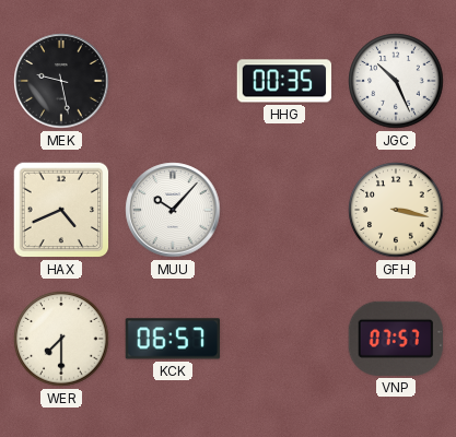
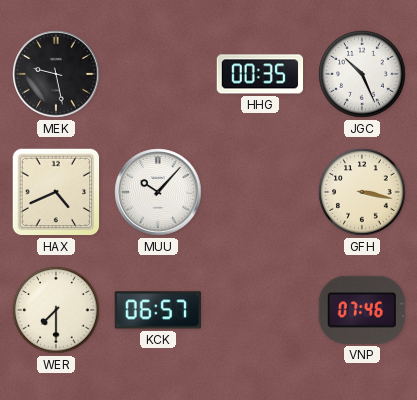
VNP: 07:57 -> 07:46
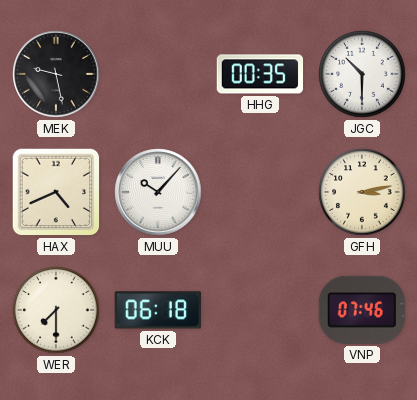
JGC: 10:26 -> 10:30
GFH: 3:17 -> 3:13
KCK: 06:57 -> 06:18
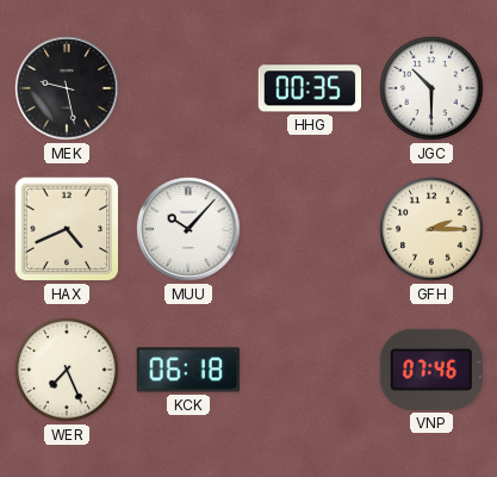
GFH: 3:13 -> 2:15
WER: 7:30 -> 7:26
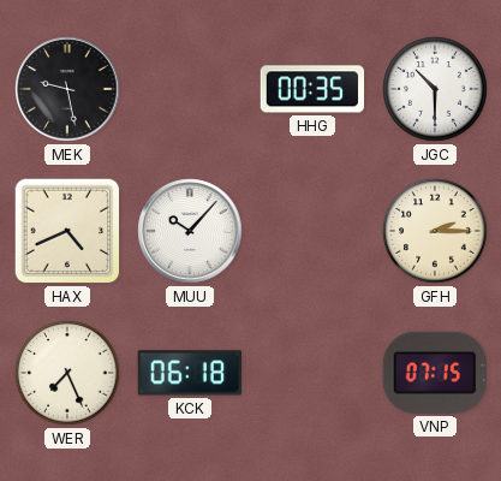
VNP: 07:46 -> 07:15
